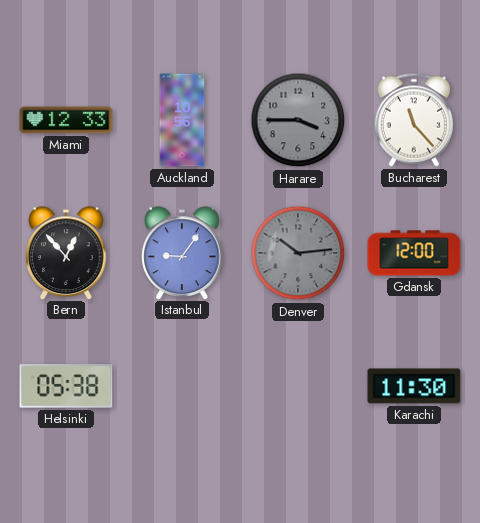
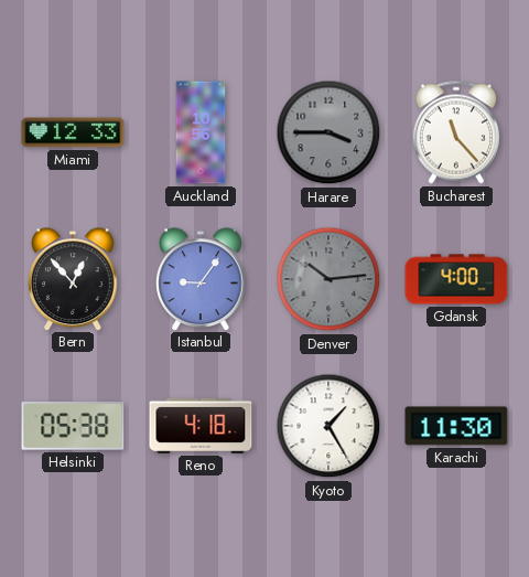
Gdansk: 12:00 -> 4:00
Reno: none -> 4:18
Kyoto: none -> 1:25
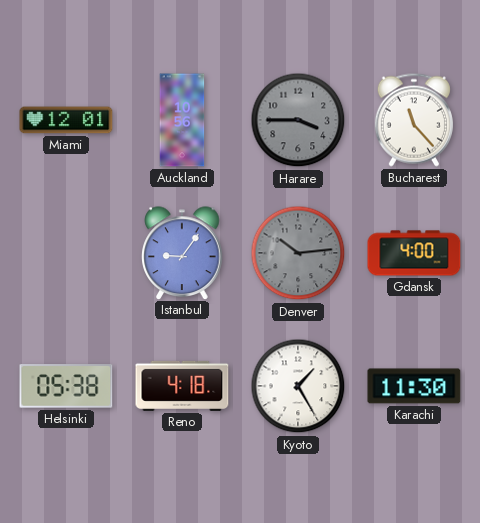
Miami: 12:33 -> 12:01
Bern: 12:53 -> none
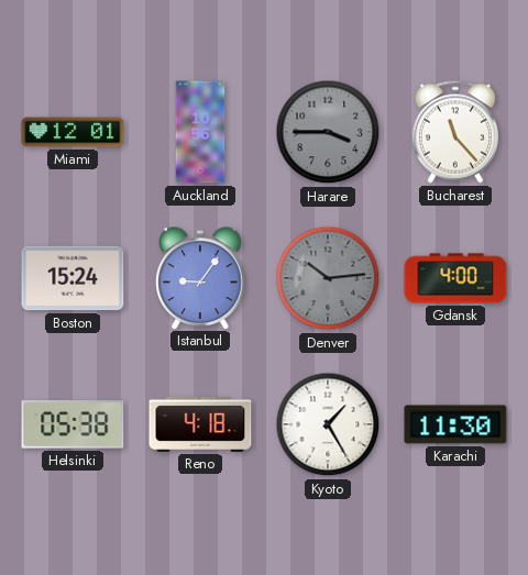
Boston: none -> 15:24
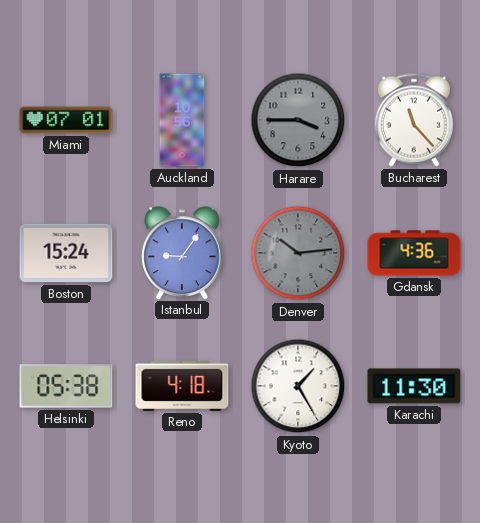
Miami: 12:01 -> 07:01
Gdansk: 4:00 -> 4:36
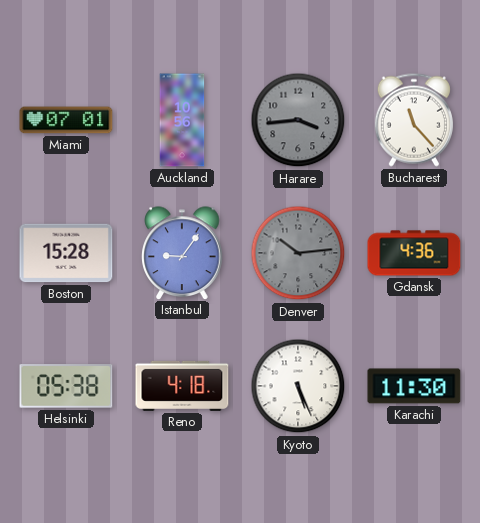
Harare: 3:45 -> 3:44
Boston: 15:24 -> 15:28
Kyoto: 1:25 -> 5:26
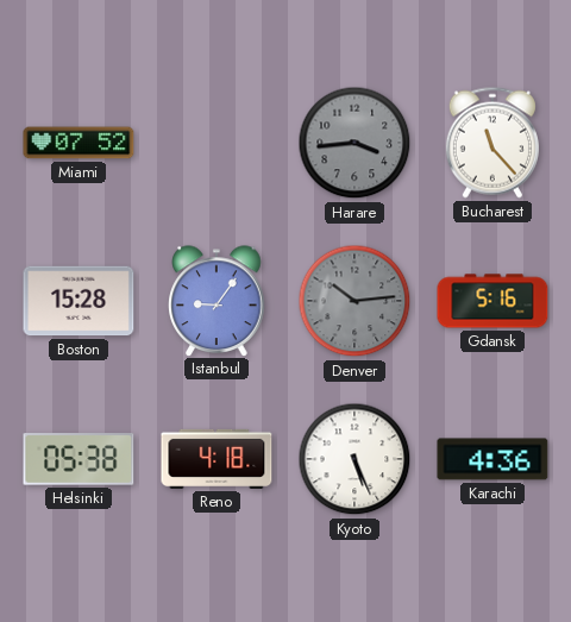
Miami: 07:01 -> 07:52
Auckland: 10:56 -> none
Gdansk: 4:36 -> 5:16
Karachi: 11:30 -> 4:36
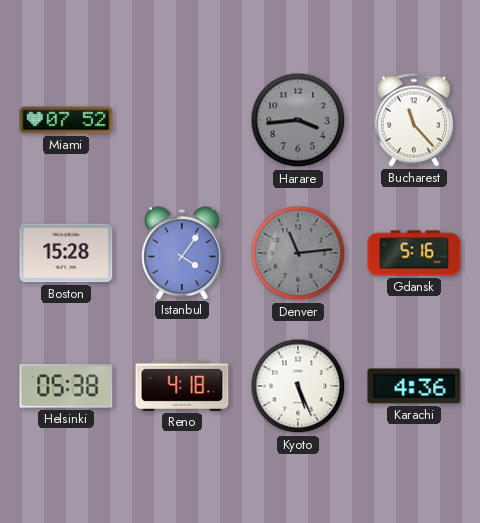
Istanbul: 9:06 -> 4:06
Denver: 10:14 -> 11:14
